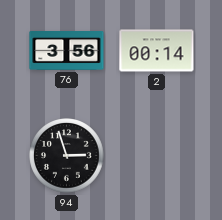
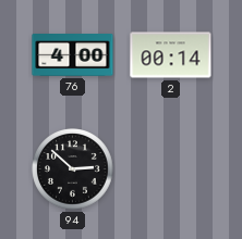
76: 3:56 -> 4:00
94: 2:57 -> 2:52
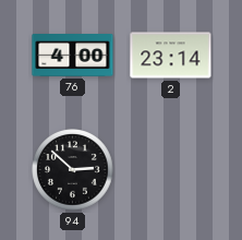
2: 00:14 -> 23:14
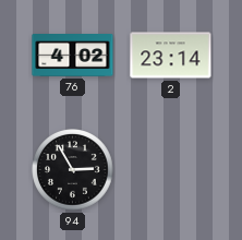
76: 4:00 -> 4:02
94: 2:52 -> 2:55
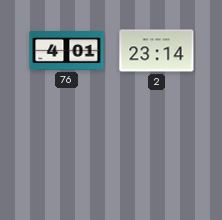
76: 4:02 -> 4:01
94: 2:55 -> none
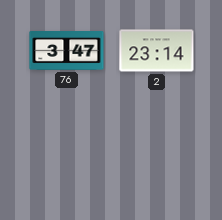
76: 4:01 -> 3:47
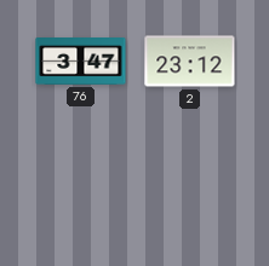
2: 23:14 -> 23:12
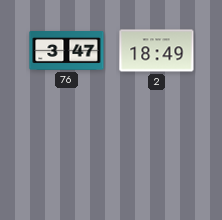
2: 23:12 -> 18:49
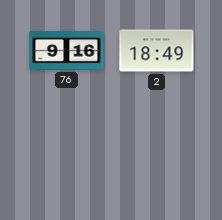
76: 3:47 -> 9:16
